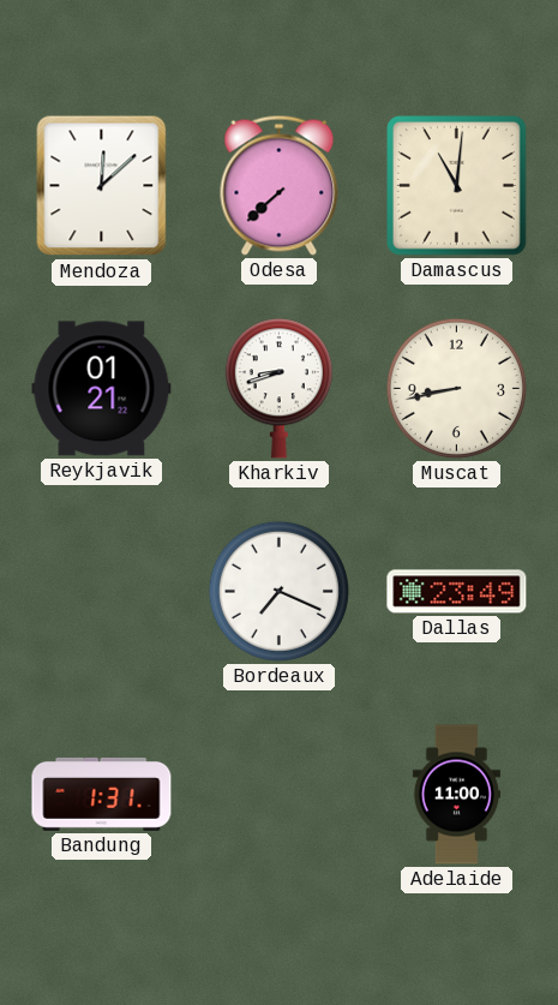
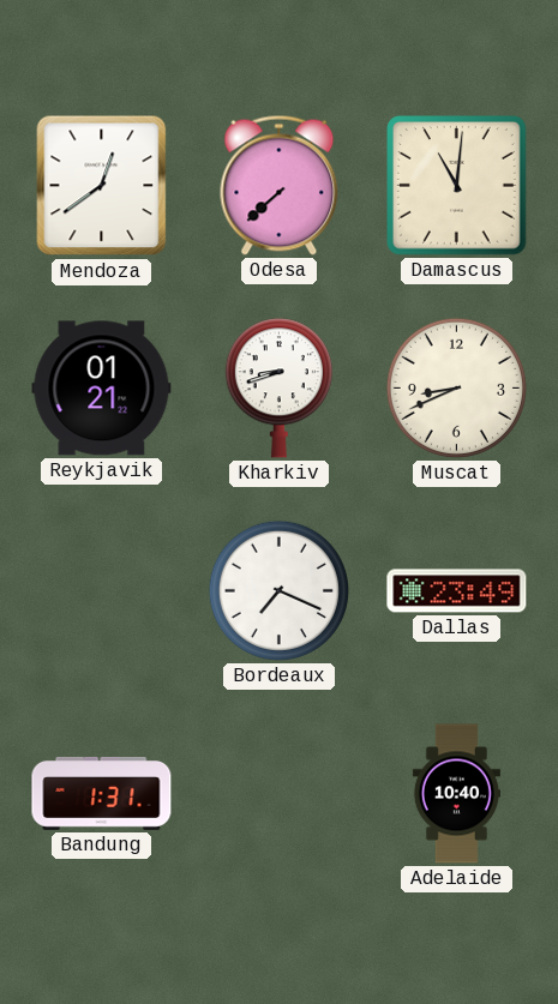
Mendoza: 12:08 -> 12:39
Muscat: 8:43 -> 8:41
Adelaide: 11:00 -> 10:40
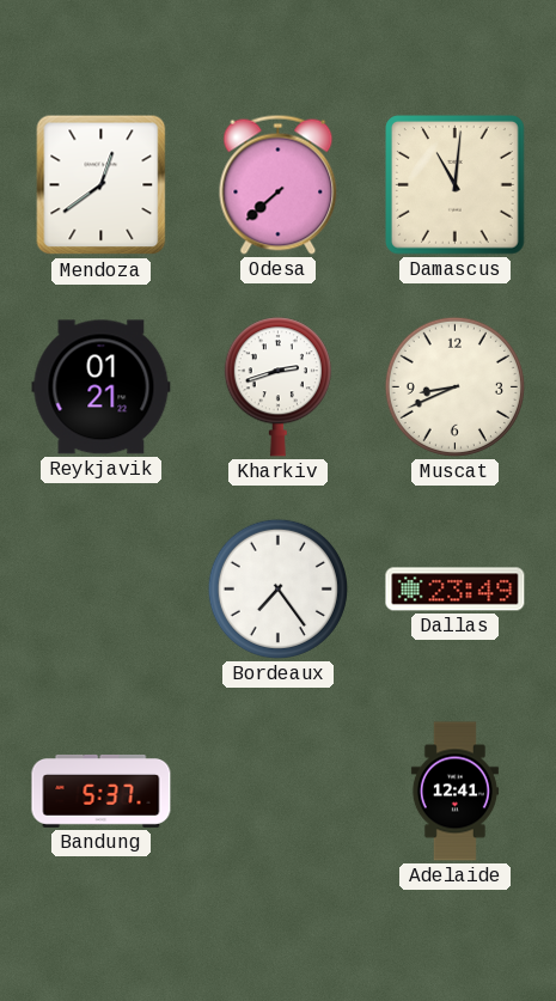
Kharkiv: 8:42 -> 2:42
Bordeaux: 7:19 -> 7:24
Bandung: 1:31 -> 5:37
Adelaide: 10:40 -> 12:41
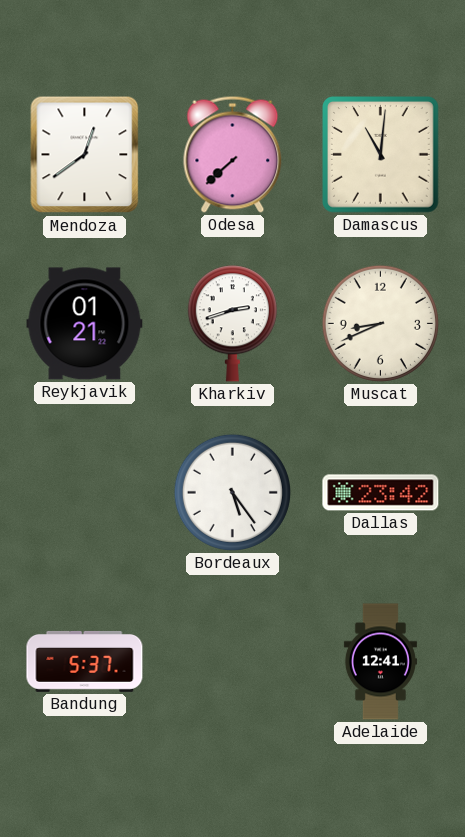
Bordeaux: 7:24 -> 5:24
Dallas: 23:49 -> 23:42
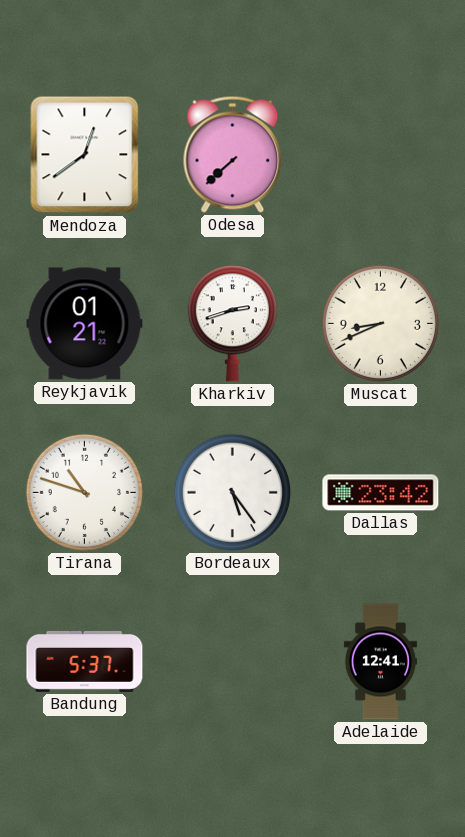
Damascus: 11:01 -> none
Tirana: none -> 10:48
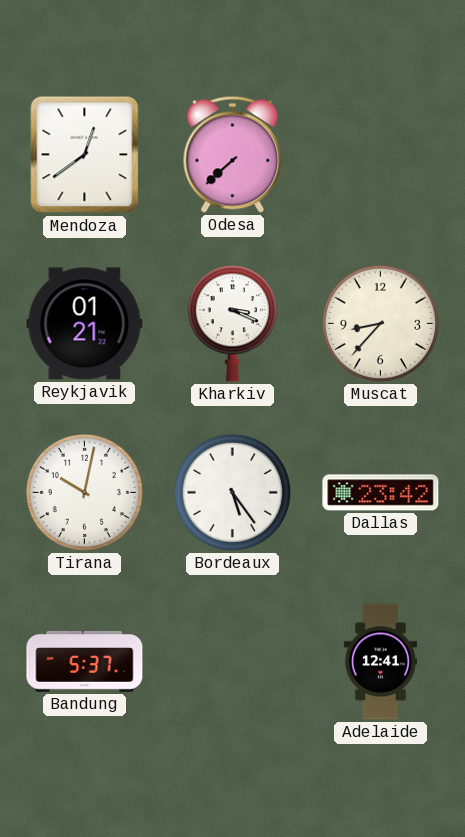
Kharkiv: 2:42 -> 3:19
Muscat: 8:41 -> 8:37
Tirana: 10:48 -> 10:02
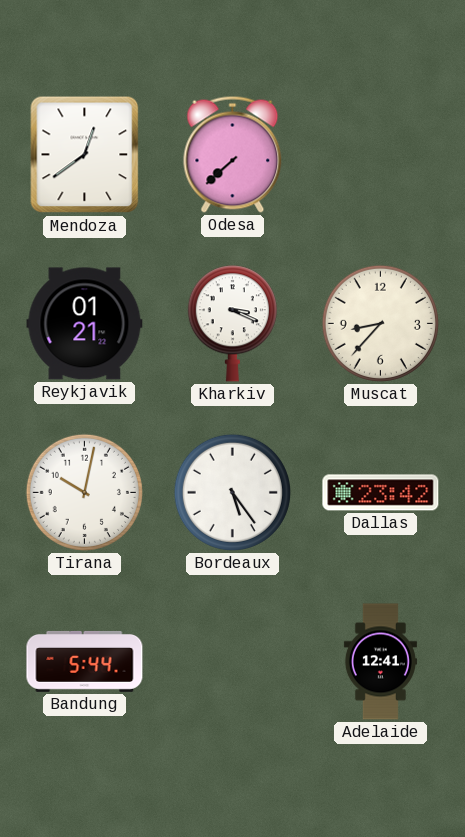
Bandung: 5:37 -> 5:44
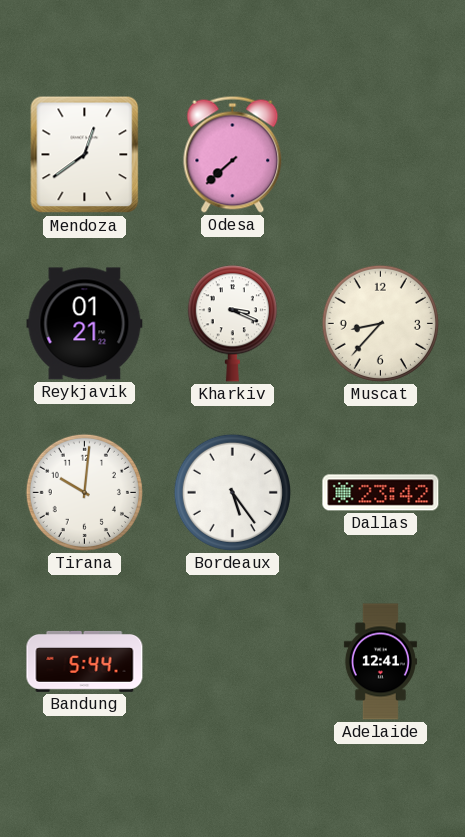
Tirana: 10:02 -> 10:01
